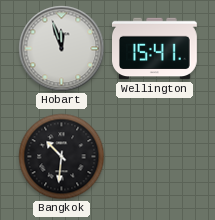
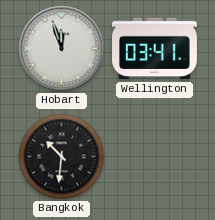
Wellington: 15:41 -> 03:41
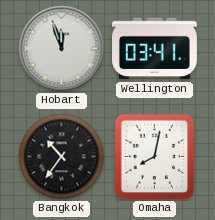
Bangkok: 10:31 -> 10:36
Omaha: none -> 8:02
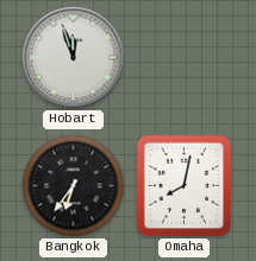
Wellington: 03:41 -> none
Bangkok: 10:36 -> 6:36
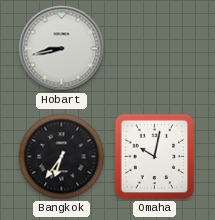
Hobart: 11:57 -> 8:43
Omaha: 8:02 -> 10:02
